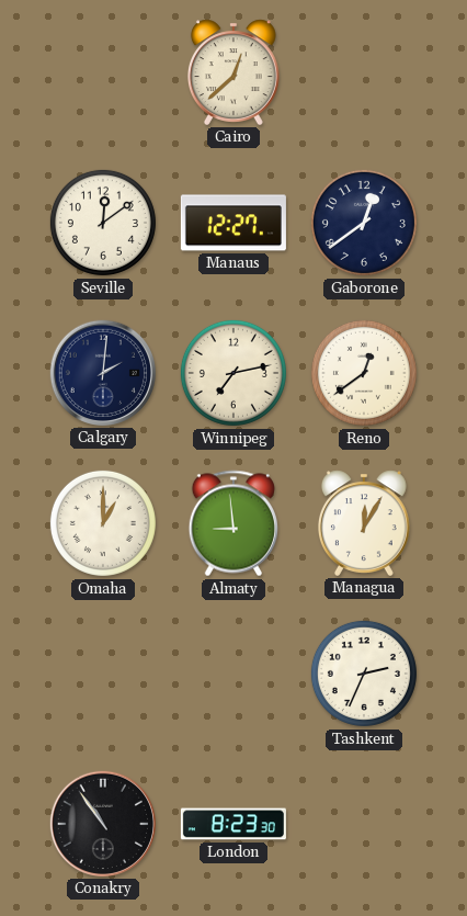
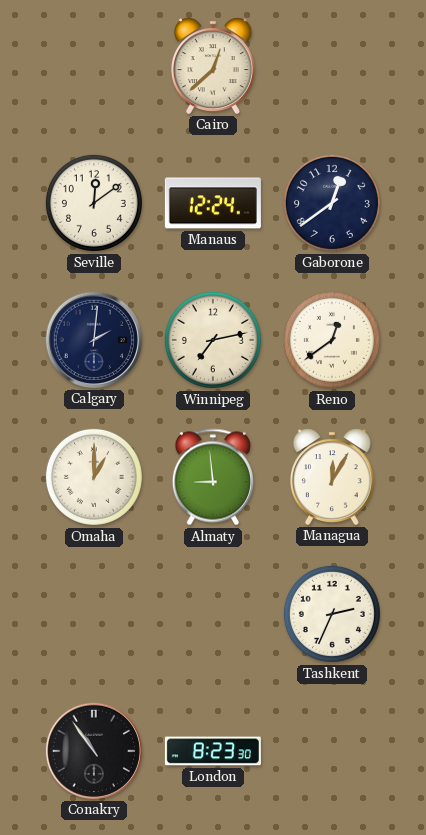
Manaus: 12:27 -> 12:24
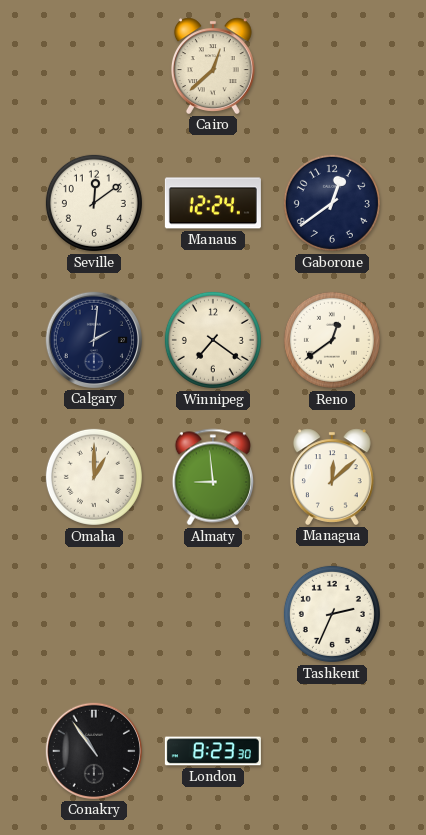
Winnipeg: 7:13 -> 7:21
Managua: 12:05 -> 12:08
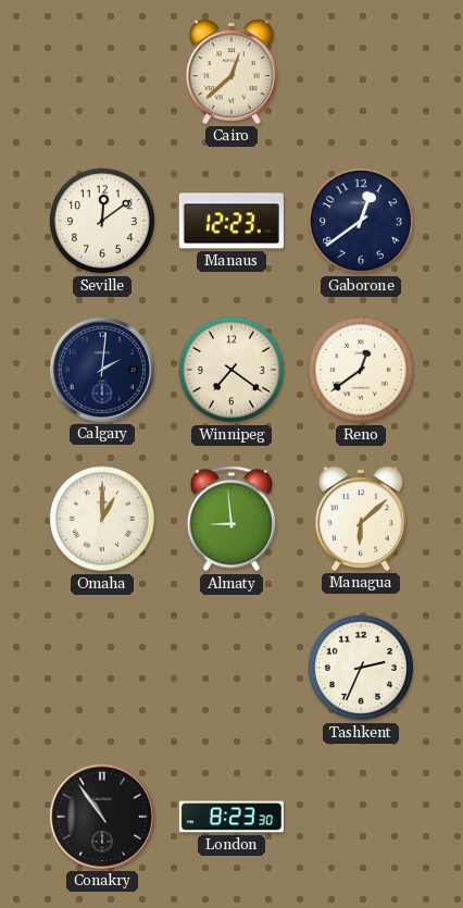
Manaus: 12:24 -> 12:23
Managua: 12:08 -> 6:08
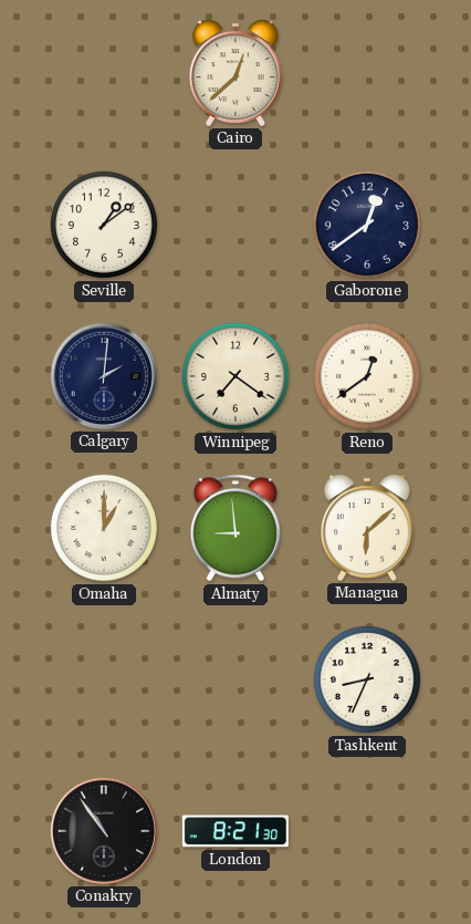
Seville: 12:09 -> 1:09
Manaus: 12:23 -> none
Tashkent: 2:34 -> 8:34
London: 8:23 -> 8:21
